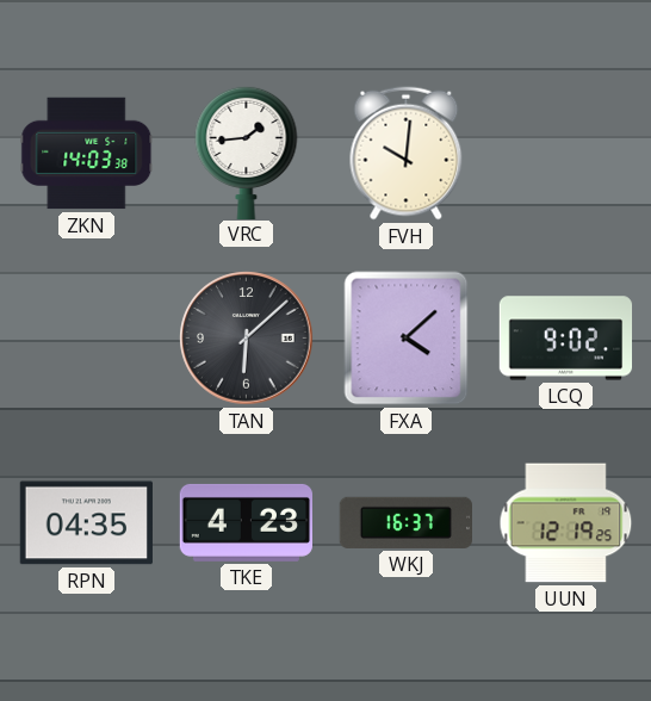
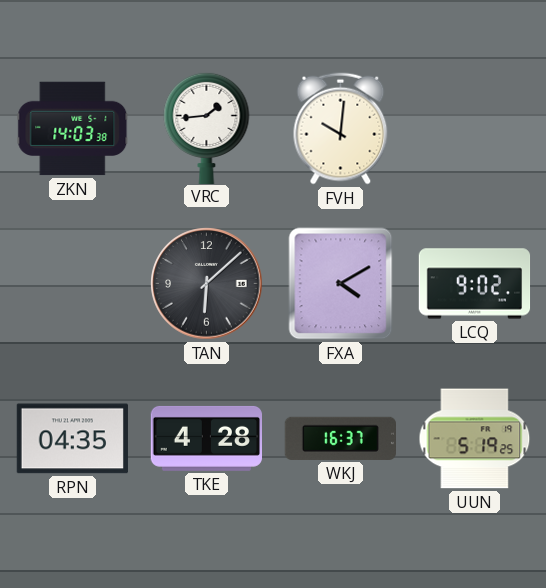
FXA: 4:08 -> 4:10
TKE: 4:23 -> 4:28
UUN: 12:19 -> 5:19
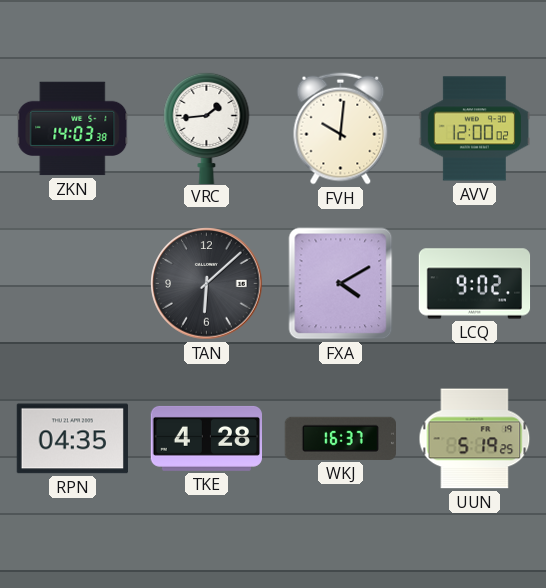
AVV: none -> 12:00
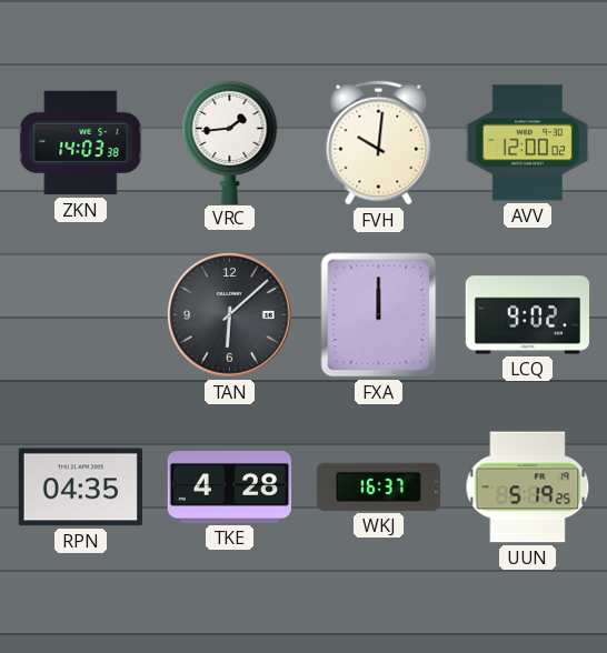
FXA: 4:10 -> 12:00
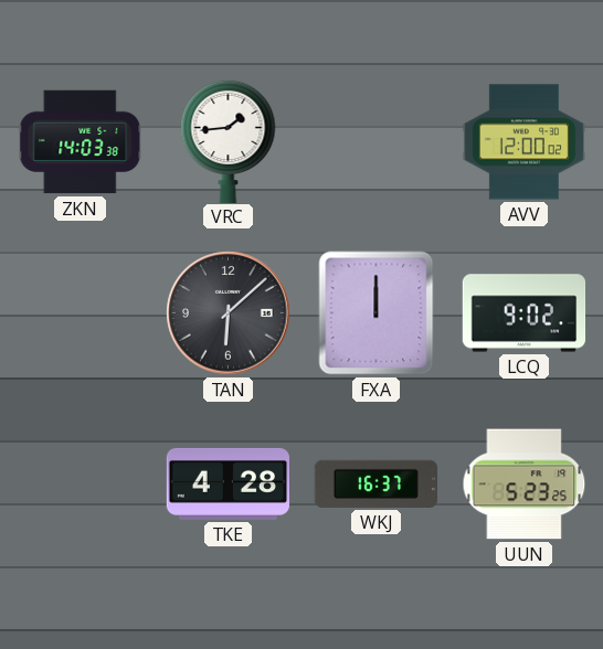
FVH: 10:01 -> none
RPN: 04:35 -> none
UUN: 5:19 -> 5:23
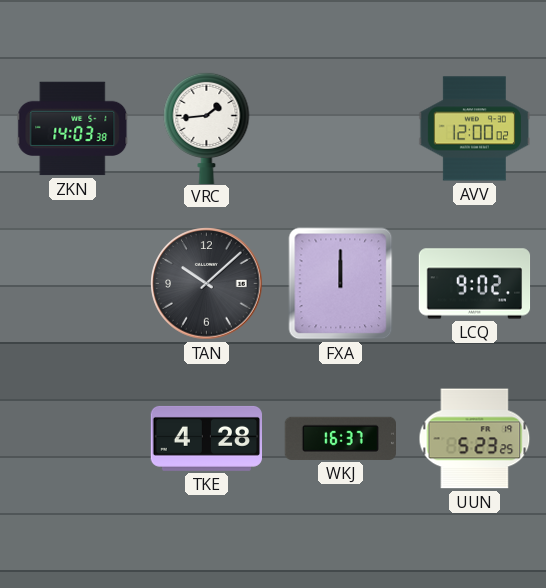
TAN: 6:08 -> 10:08
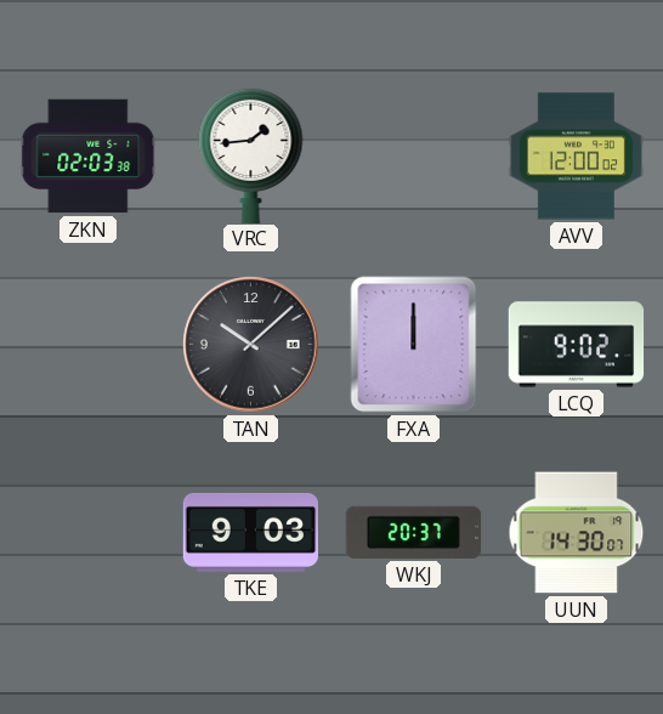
ZKN: 14:03 -> 02:03
TKE: 4:28 -> 9:03
WKJ: 16:37 -> 20:37
UUN: 5:23 -> 14:30
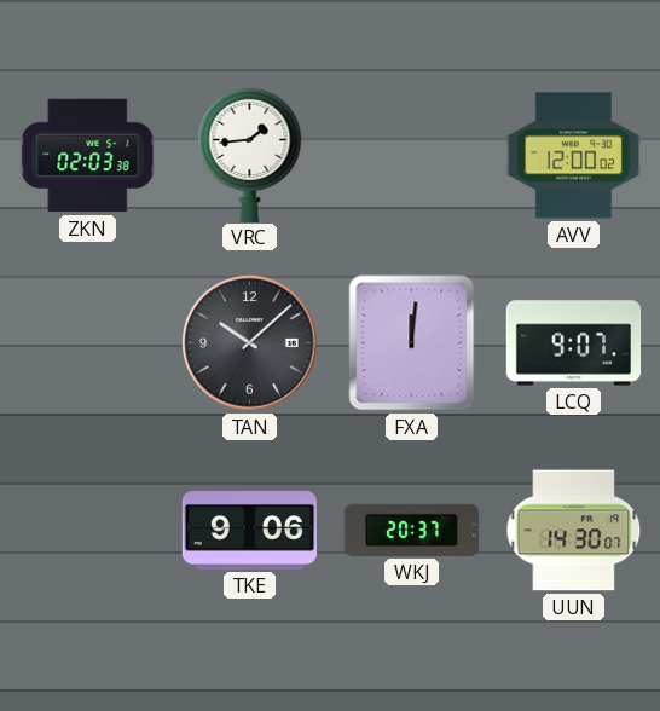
FXA: 12:00 -> 12:01
LCQ: 9:02 -> 9:07
TKE: 9:03 -> 9:06
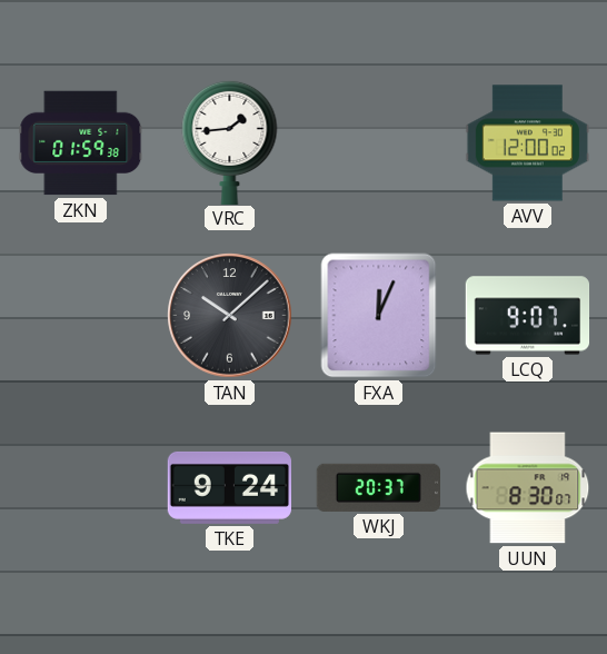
ZKN: 02:03 -> 01:59
FXA: 12:01 -> 12:04
TKE: 9:06 -> 9:24
UUN: 14:30 -> 8:30
